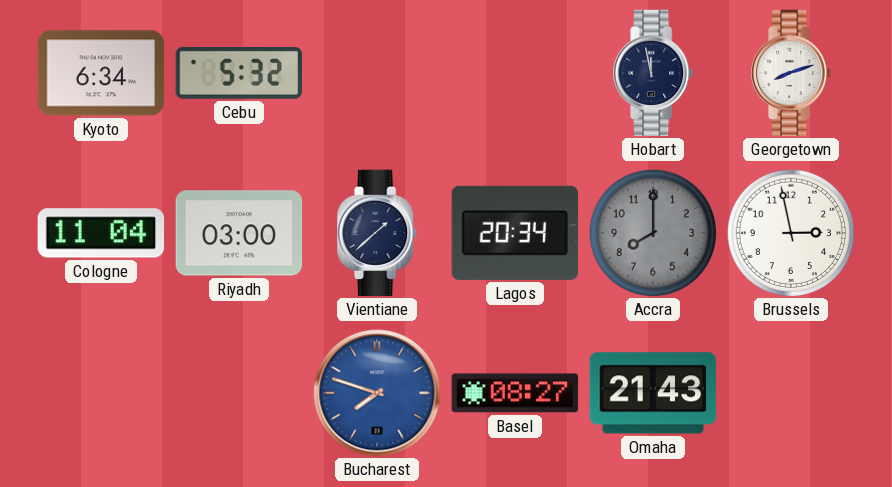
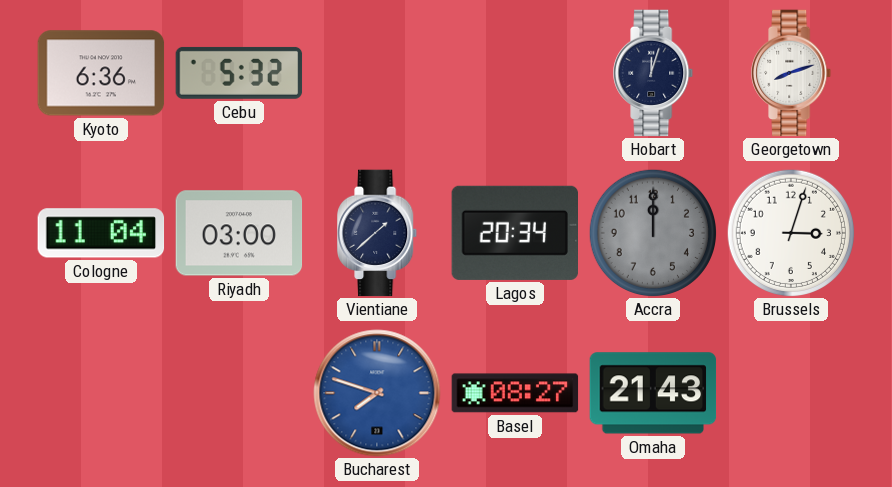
Kyoto: 6:34 -> 6:36
Hobart: 11:58 -> 12:03
Accra: 8:00 -> 12:00
Brussels: 2:58 -> 3:03
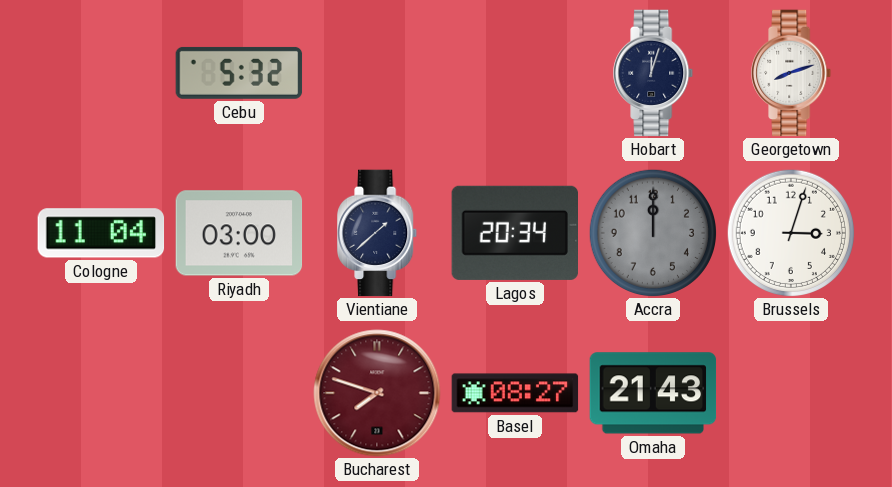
Kyoto: 6:36 -> none
Bucharest dial: blue -> burgundy
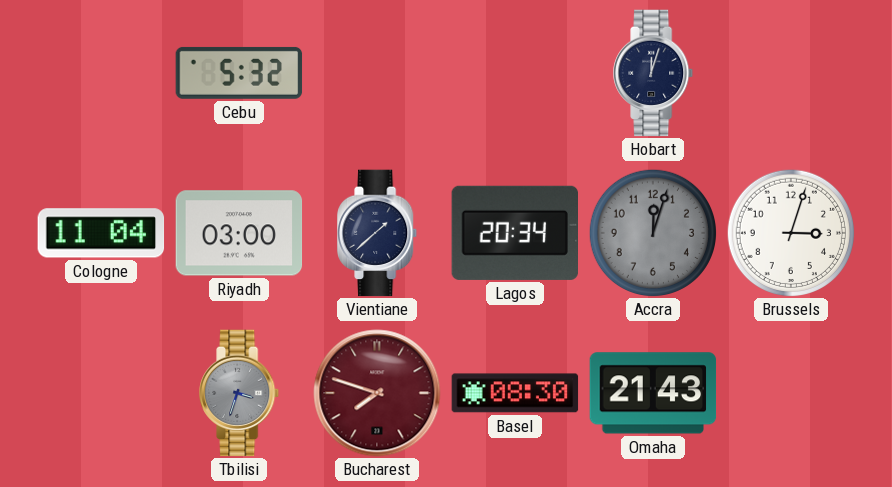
Georgetown: 8:12 -> none
Accra: 12:00 -> 12:03
Tbilisi: none -> 3:33
Basel: 08:27 -> 08:30
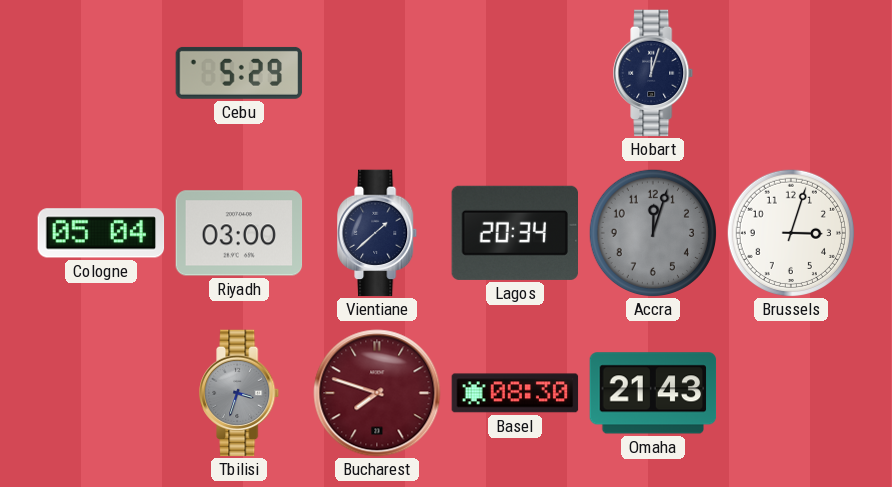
Cebu: 5:32 -> 5:29
Cologne: 11:04 -> 05:04
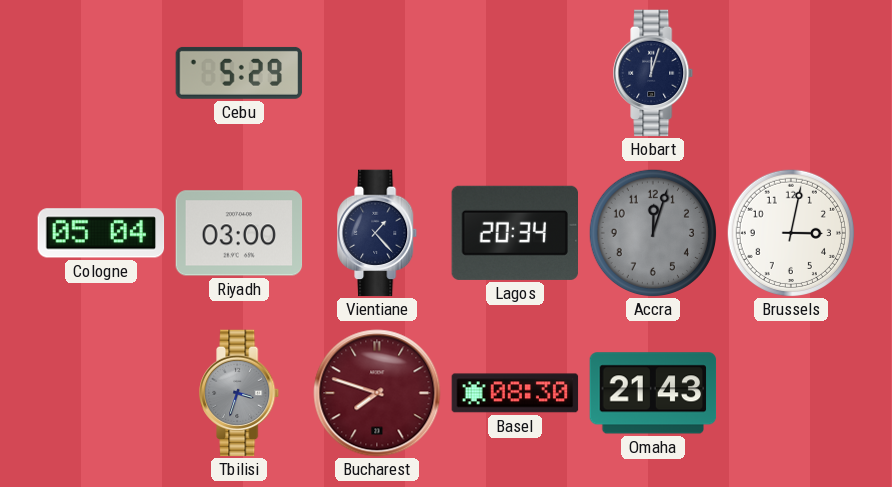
Vientiane: 1:38 -> 1:23
Brussels: 3:03 -> 3:02
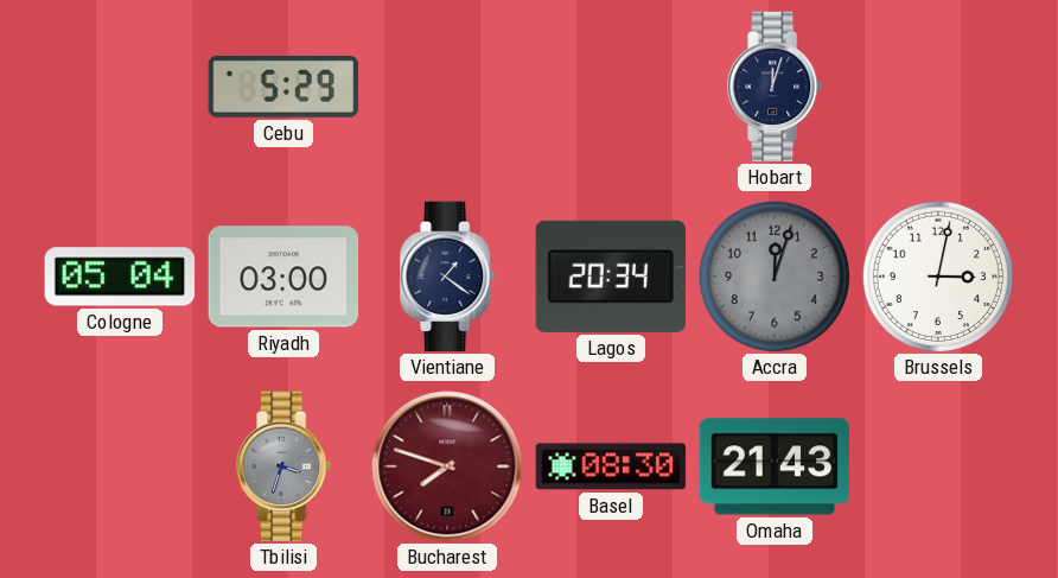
Vientiane: 1:23 -> 1:21
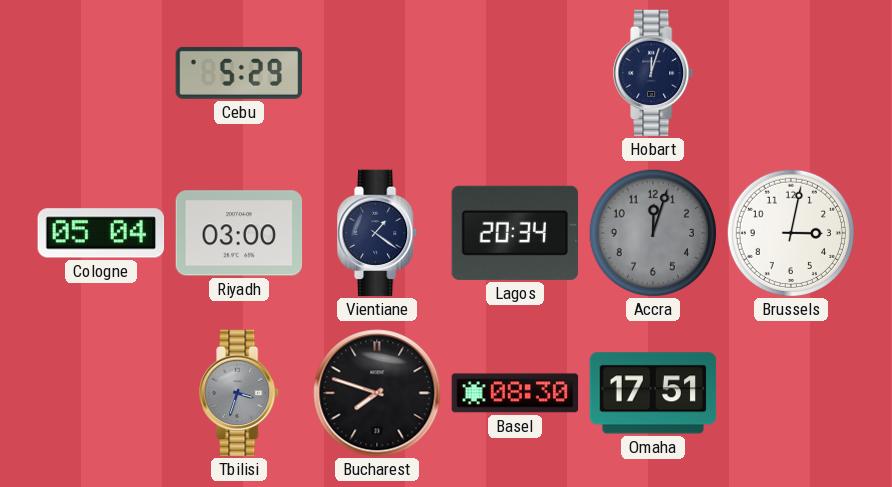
Bucharest dial: burgundy -> black
Omaha: 21:43 -> 17:51
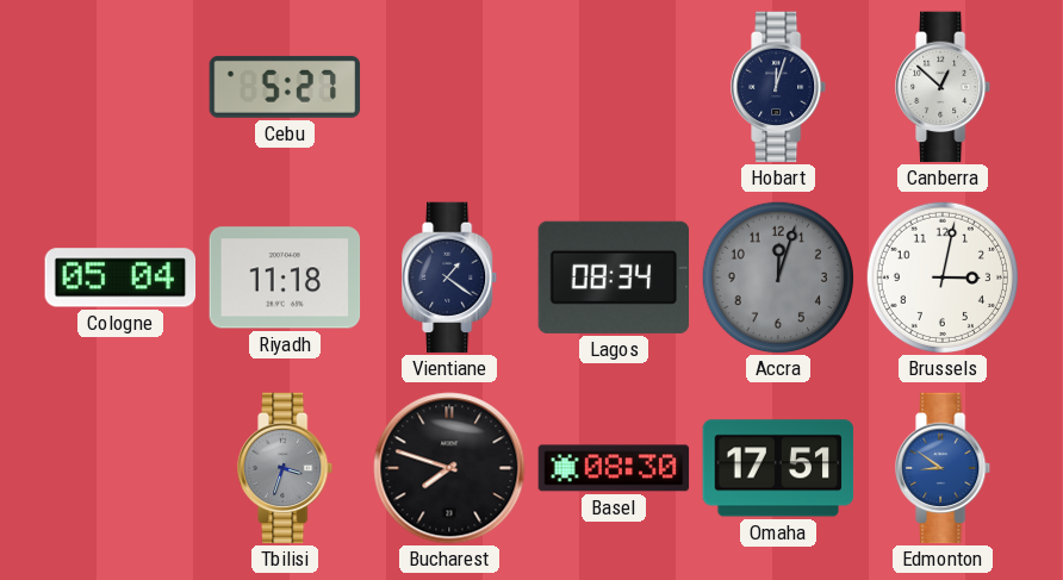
Cebu: 5:29 -> 5:27
Canberra: none -> 12:52
Riyadh: 03:00 -> 11:18
Lagos: 20:34 -> 08:34
Edmonton: none -> 8:51
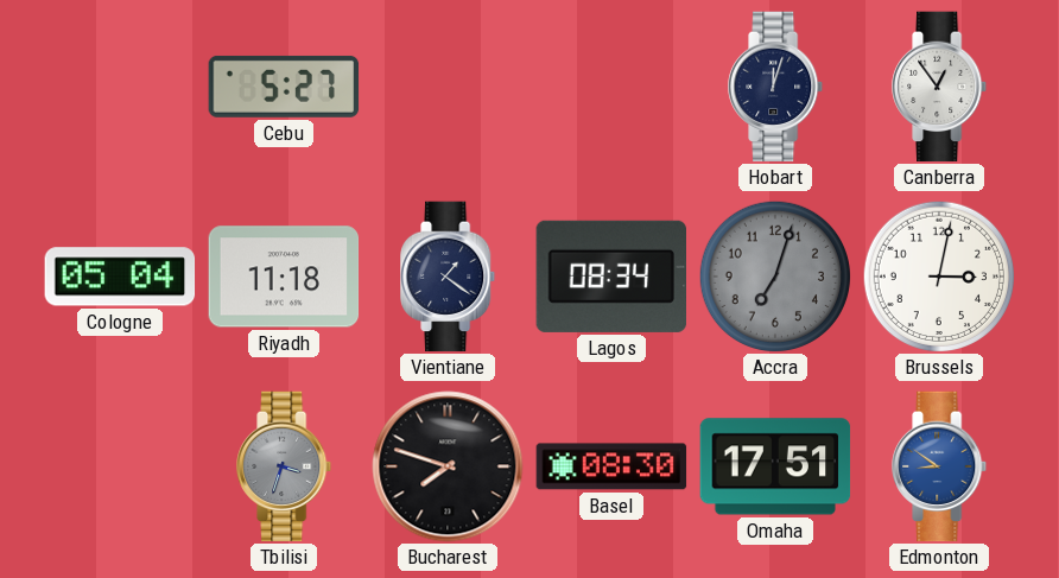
Canberra: 12:52 -> 12:54
Accra: 12:03 -> 7:03
